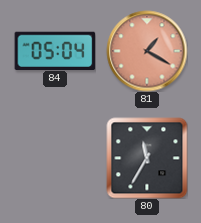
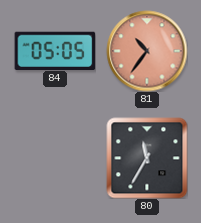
84: 05:04 -> 05:05
81: 1:20 -> 10:36
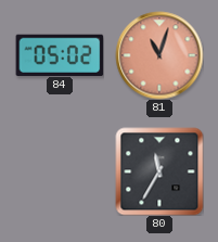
84: 05:05 -> 05:02
81: 10:36 -> 11:03
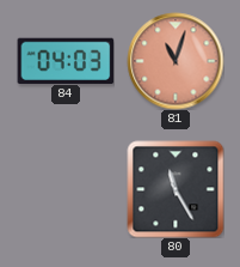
84: 05:02 -> 04:03
80: 11:35 -> 11:25
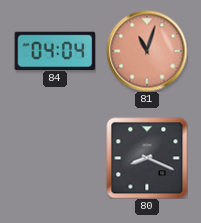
84: 04:03 -> 04:04
80: 11:25 -> 8:19
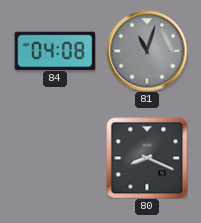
84: 04:04 -> 04:08
81 dial: salmon -> grey
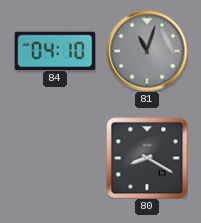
84: 04:08 -> 04:10
80: 8:19 -> 8:20
